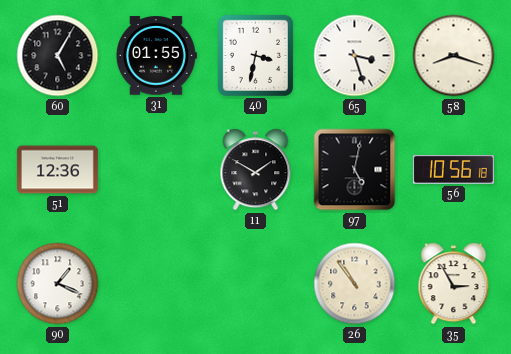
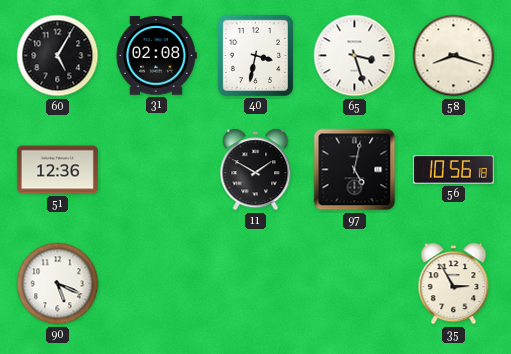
31: 01:55 -> 02:08
90: 1:19 -> 5:19
26: 10:54 -> none
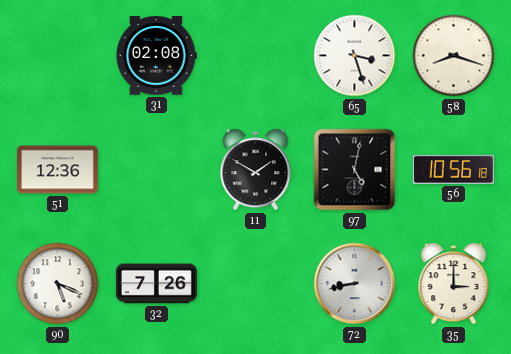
60: 5:05 -> none
40: 3:32 -> none
32: none -> 7:26
72: none -> 8:43
35: 2:55 -> 3:00
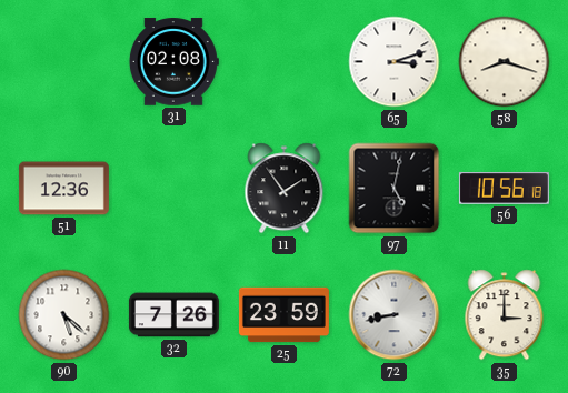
65: 3:27 -> 3:12
11: 1:50 -> 1:54
90: 5:19 -> 5:22
25: none -> 23:59
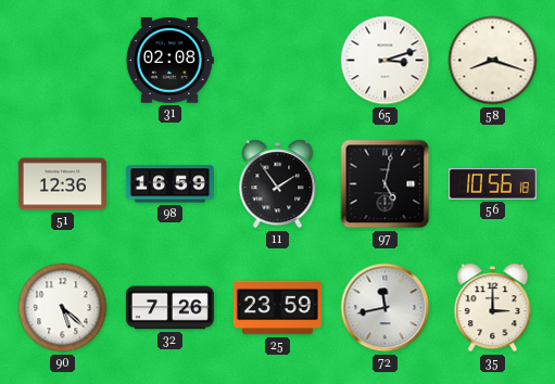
98: none -> 16:59
72: 8:43 -> 11:43
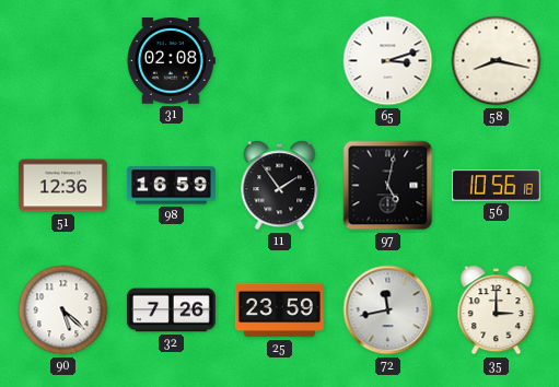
58: 8:18 -> 8:17
